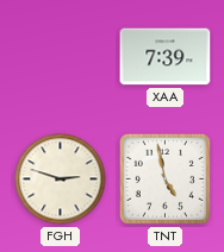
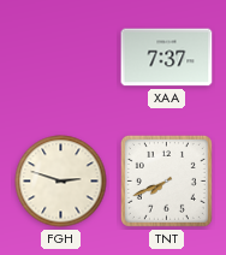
XAA: 7:39 -> 7:37
TNT: 4:58 -> 7:41
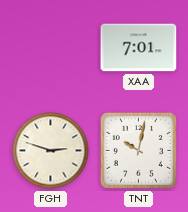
XAA: 7:37 -> 7:01
TNT: 7:41 -> 10:02
